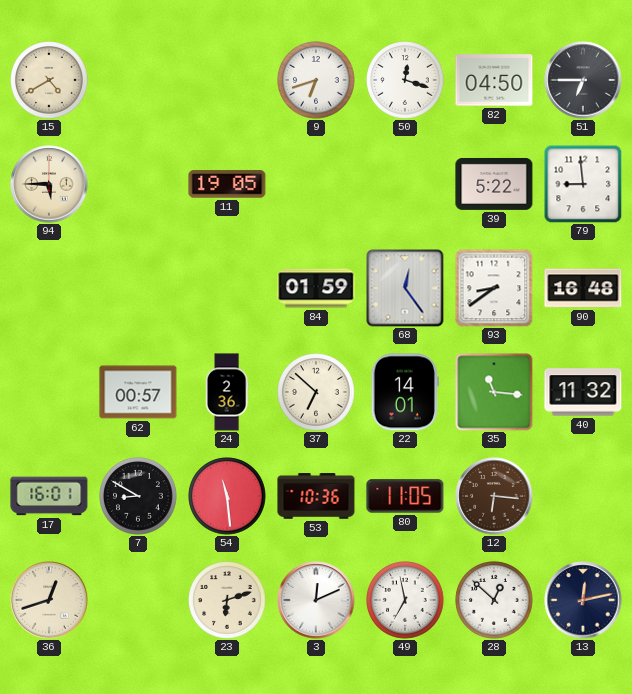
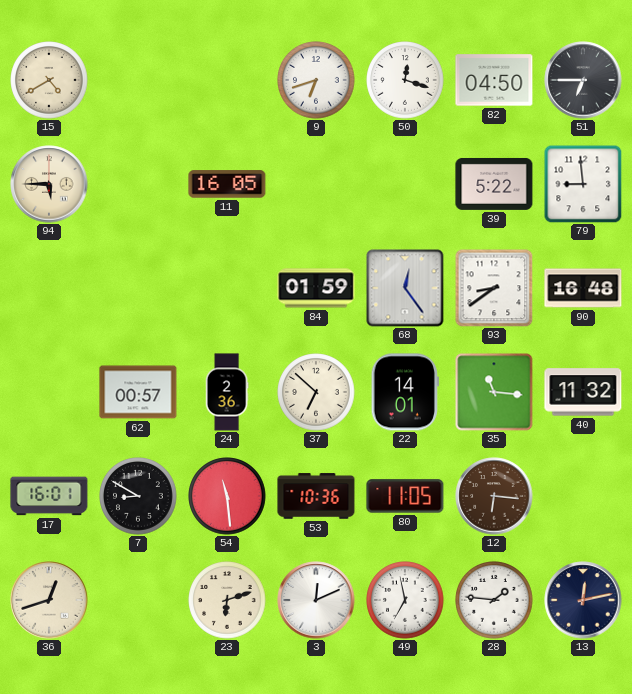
11: 19:05 -> 16:05
28: 12:52 -> 1:46
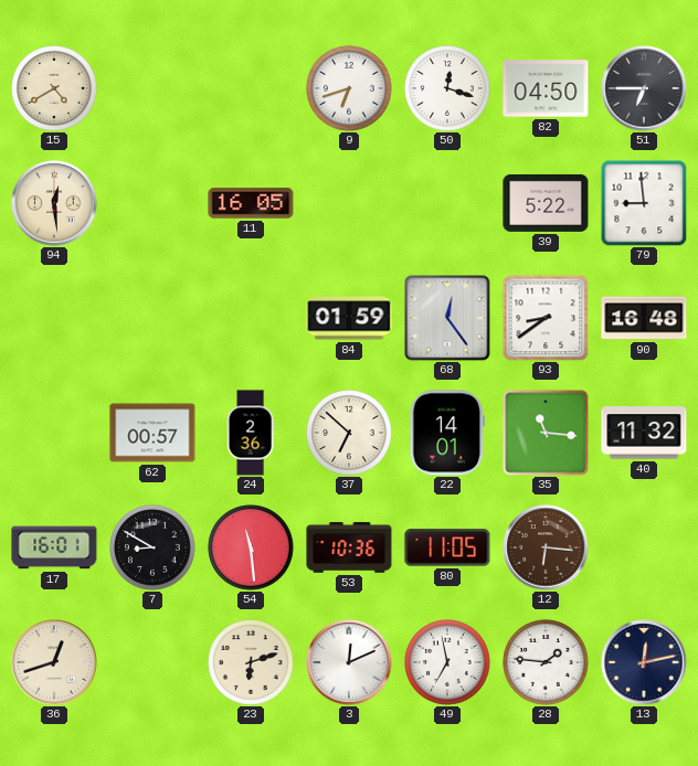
94: 5:45 -> 12:29
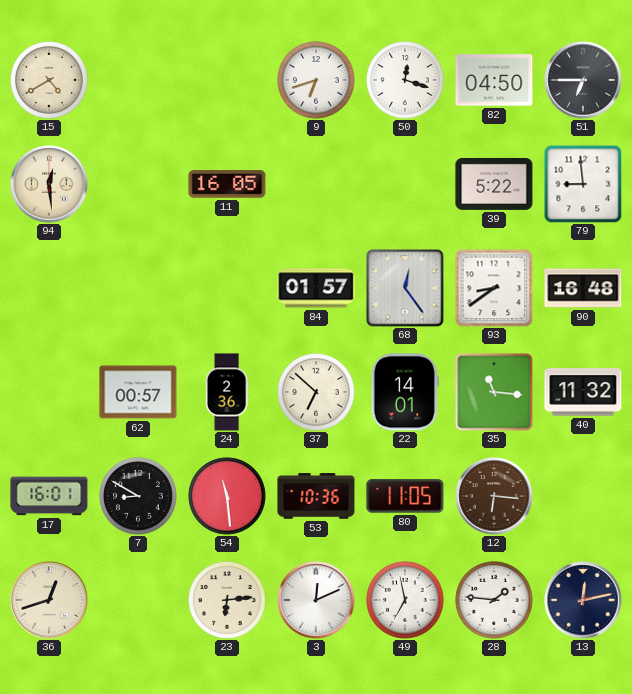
84: 01:59 -> 01:57
23: 6:12 -> 6:14
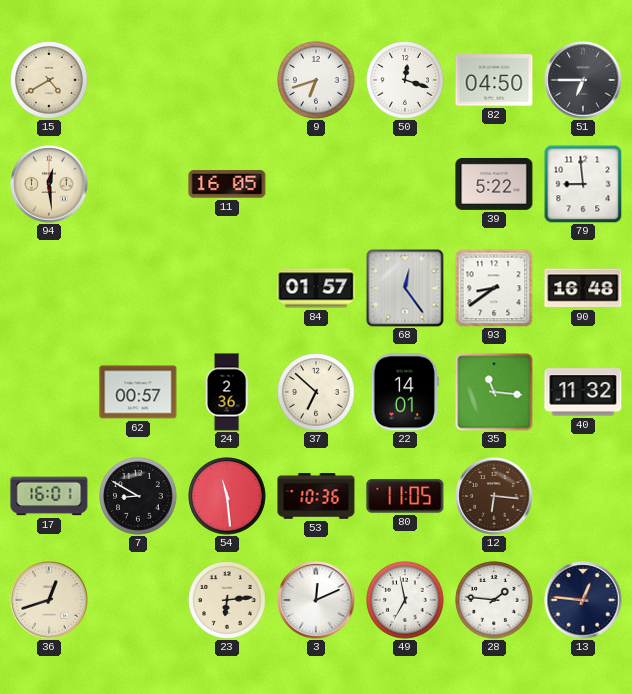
13: 12:13 -> 12:46
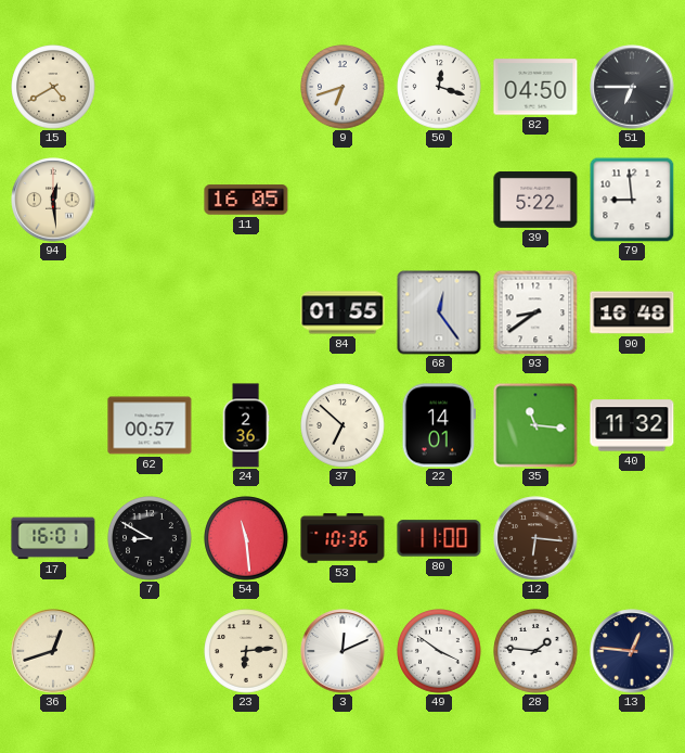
84: 01:57 -> 01:55
80: 11:05 -> 11:00
49: 6:58 -> 3:51
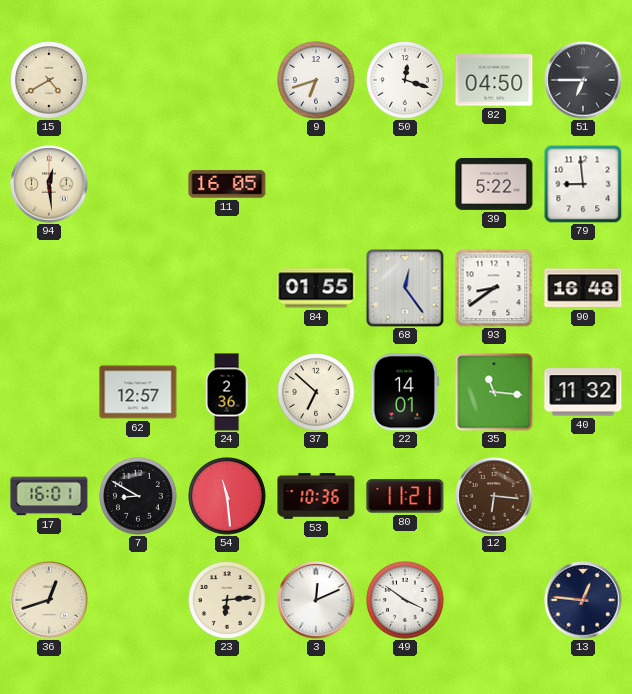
62: 00:57 -> 12:57
80: 11:00 -> 11:21
28: 1:46 -> none
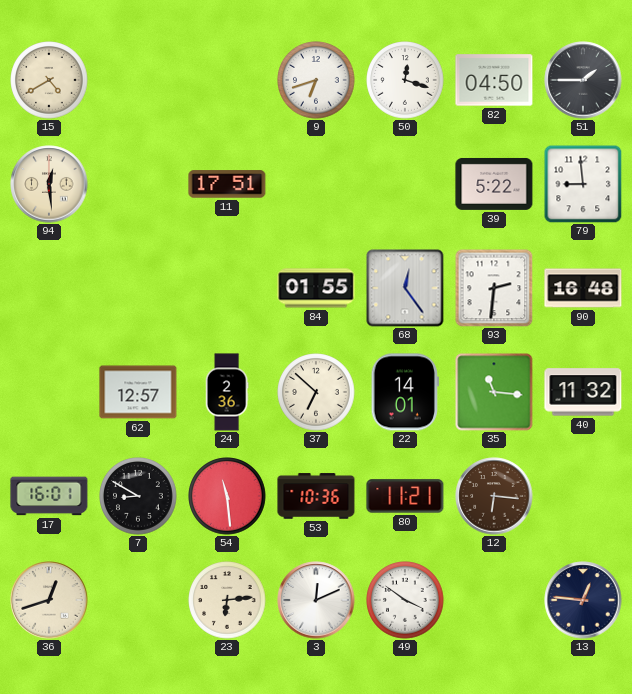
51: 6:45 -> 1:45
11: 16:05 -> 17:51
93: 8:39 -> 2:31
